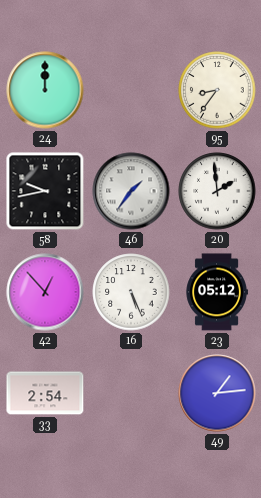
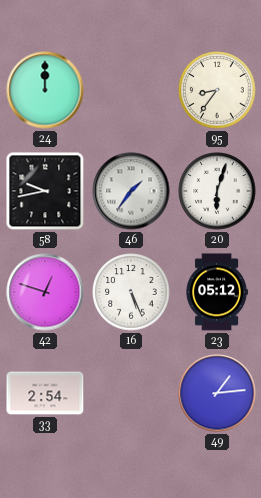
20: 1:59 -> 6:03
42: 12:53 -> 12:48
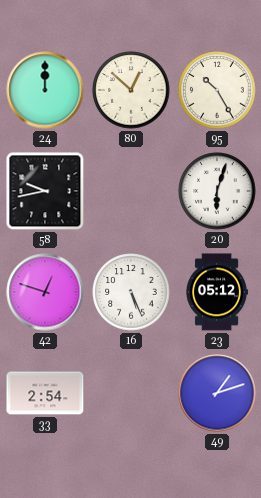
80: none -> 12:52
95: 8:36 -> 10:25
46: 1:36 -> none
49: 1:14 -> 1:12
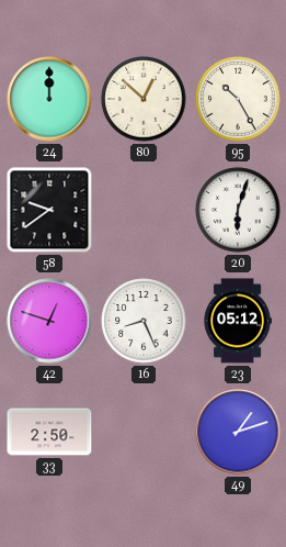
58: 9:43 -> 9:39
16: 5:26 -> 8:26
33: 2:54 -> 2:50
